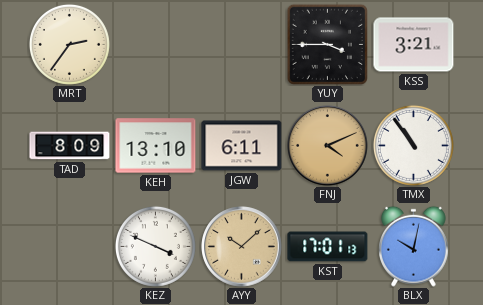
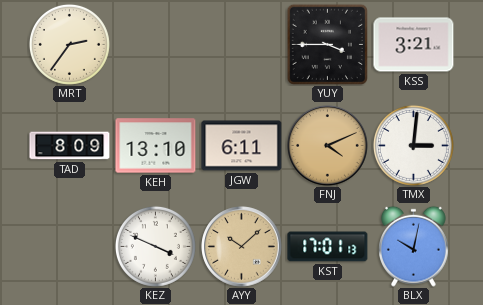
TMX: 10:54 -> 3:01
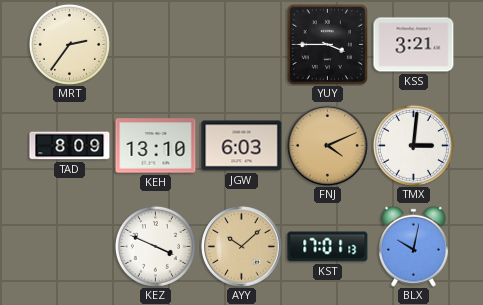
JGW: 6:11 -> 6:03
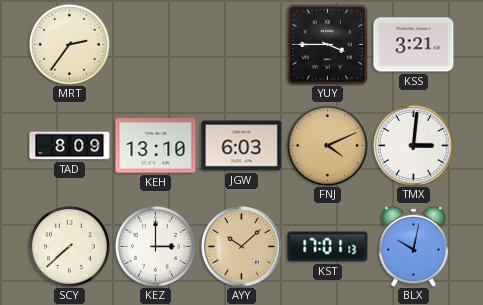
SCY: none -> 7:38
KEZ: 3:49 -> 3:00
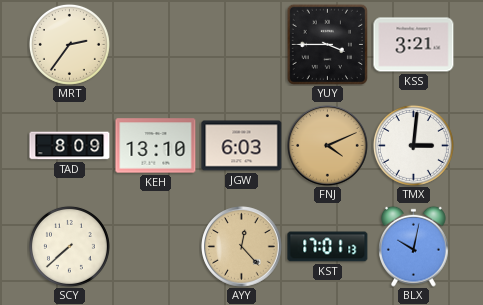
KEZ: 3:00 -> none
AYY: 10:08 -> 12:23
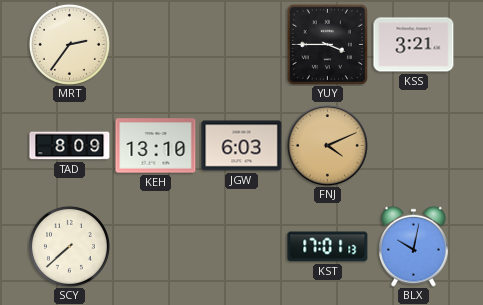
TMX: 3:01 -> none
AYY: 12:23 -> none
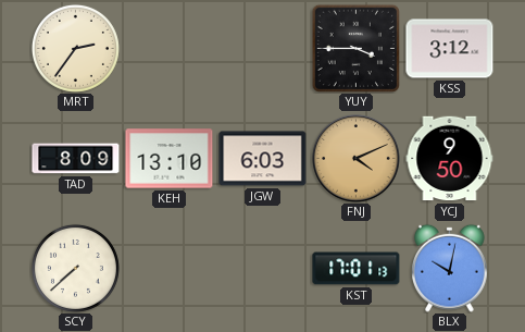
KSS: 3:21 -> 3:12
YCJ: none -> 9:50
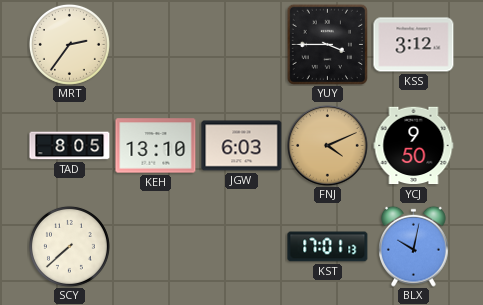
TAD: 8:09 -> 8:05
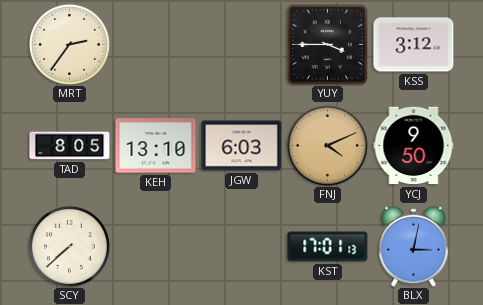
BLX: 10:02 -> 3:02
